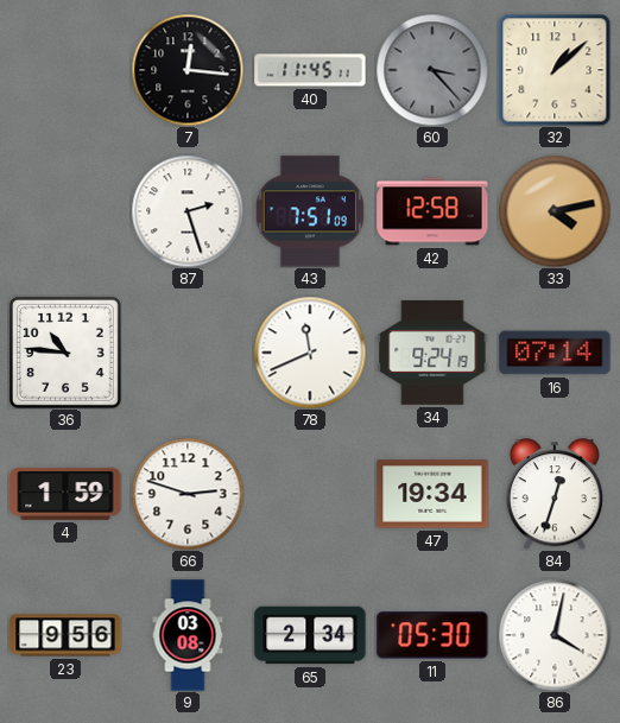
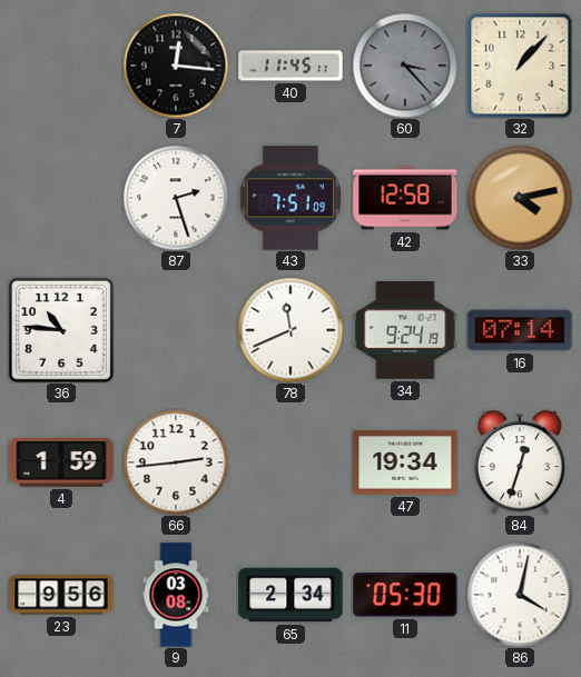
32: 1:08 -> 1:07
66: 2:48 -> 2:44
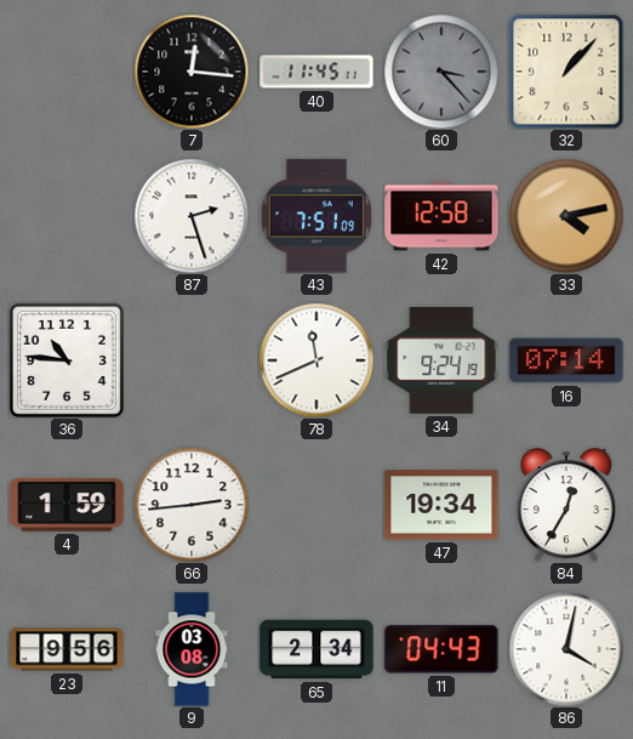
84: 12:33 -> 12:35
11: 05:30 -> 04:43
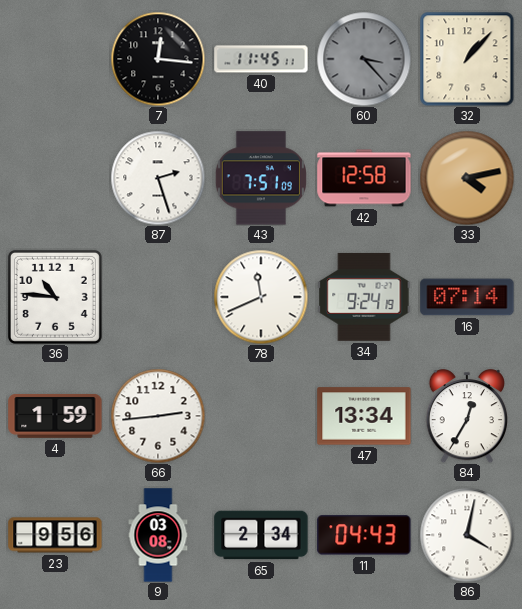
47: 19:34 -> 13:34
